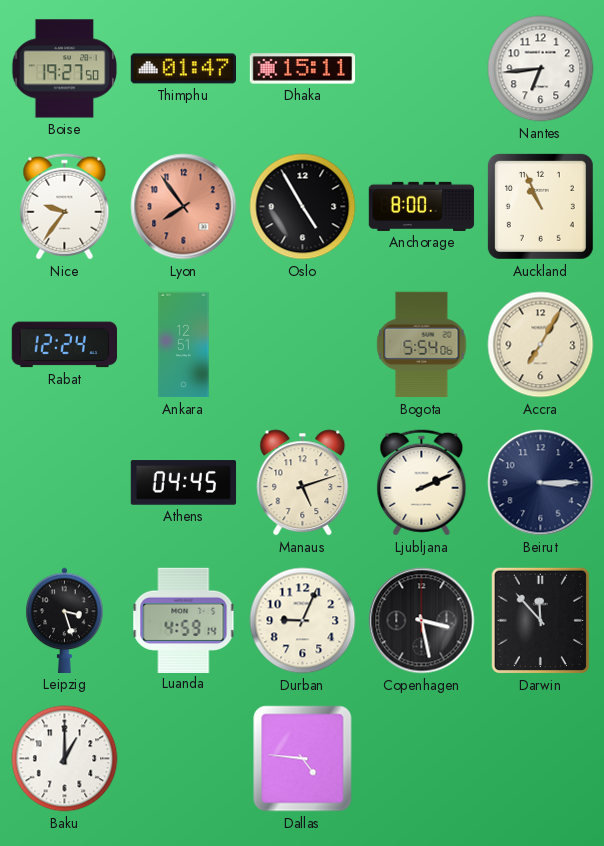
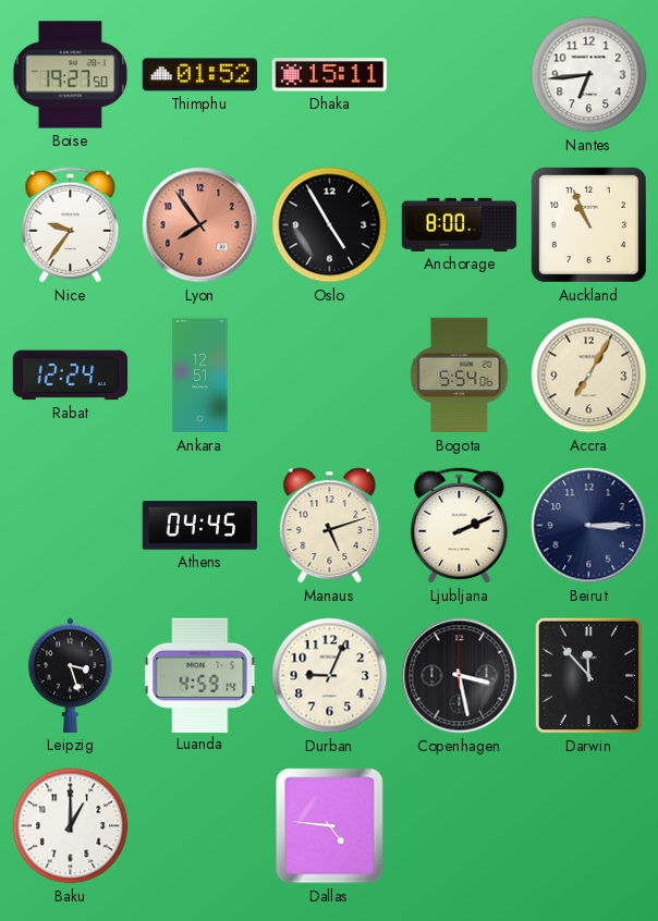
Thimphu: 01:47 -> 01:52
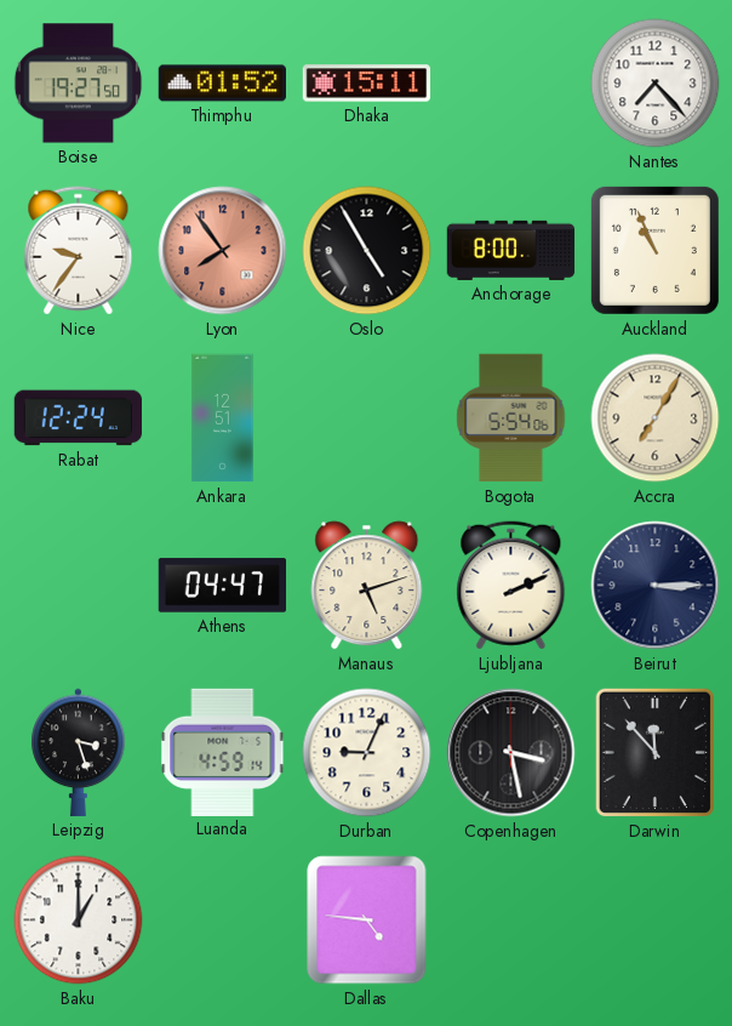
Nantes: 6:44 -> 7:23
Athens: 04:45 -> 04:47
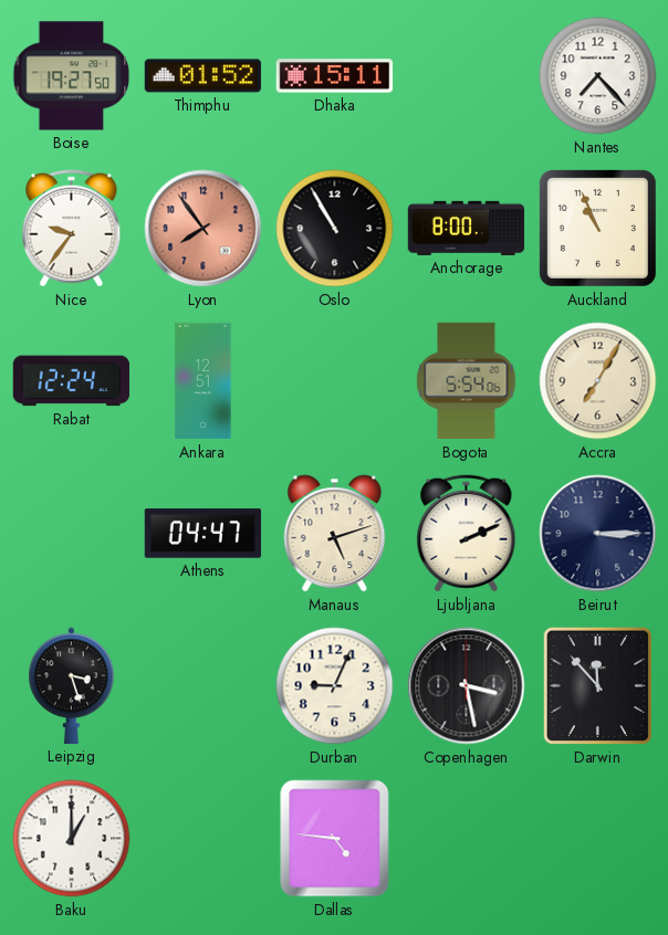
Oslo: 4:55 -> 10:55
Luanda: 4:59 -> none
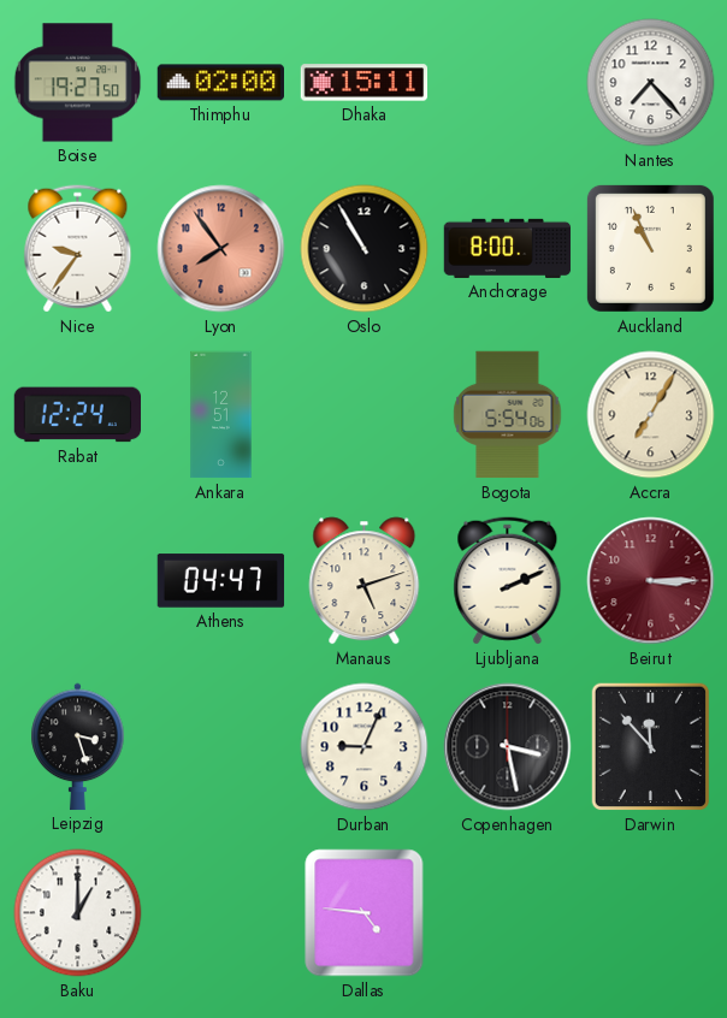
Thimphu: 01:52 -> 02:00
Beirut dial: navy -> burgundy
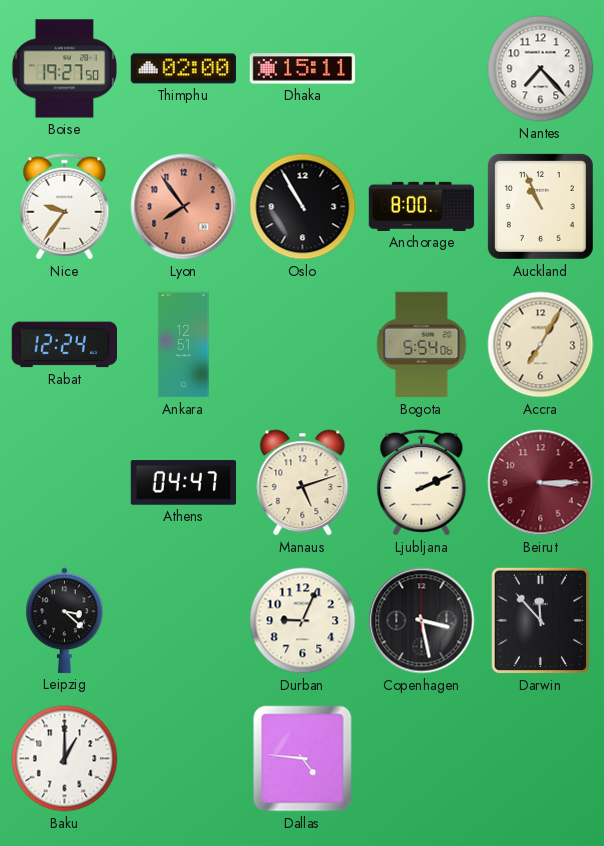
Leipzig: 3:27 -> 3:22
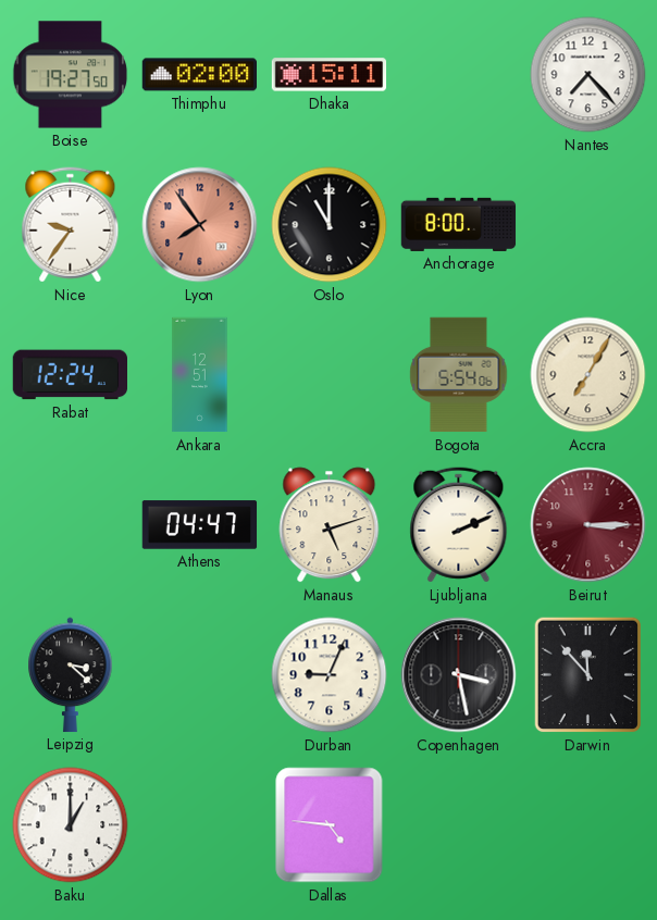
Oslo: 10:55 -> 11:00
Auckland: 10:56 -> none
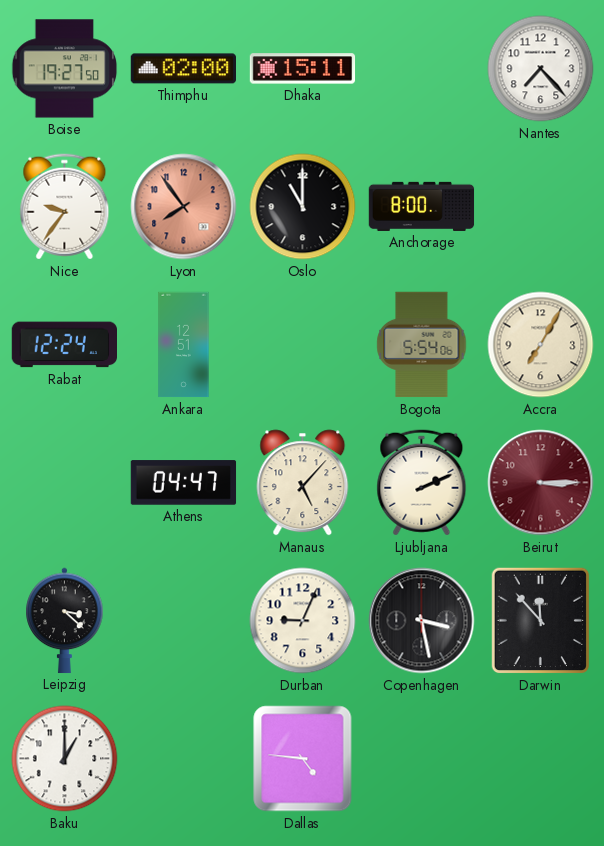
Manaus: 5:12 -> 5:07
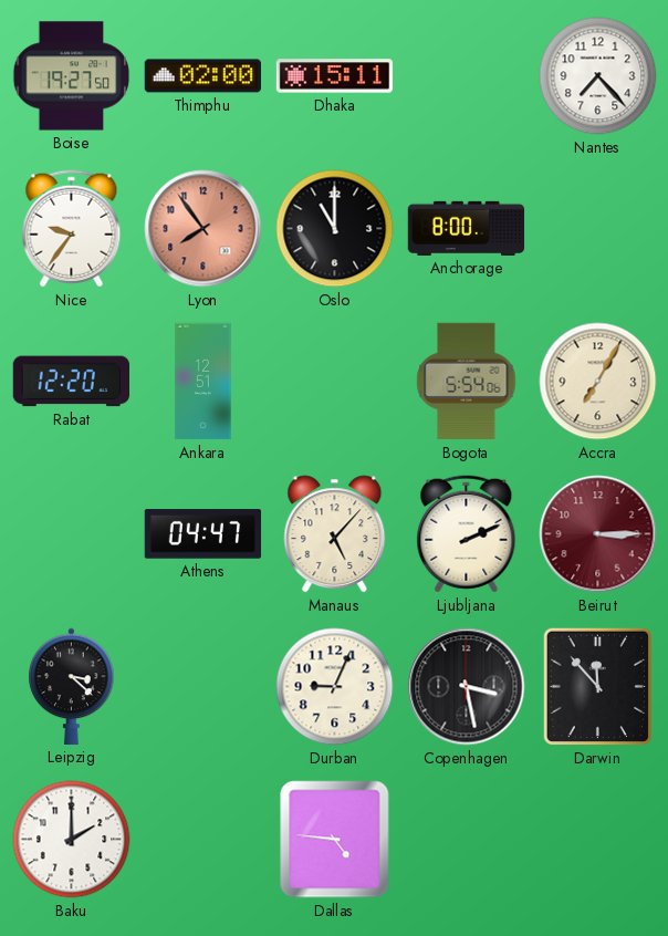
Rabat: 12:24 -> 12:20
Baku: 1:00 -> 2:00
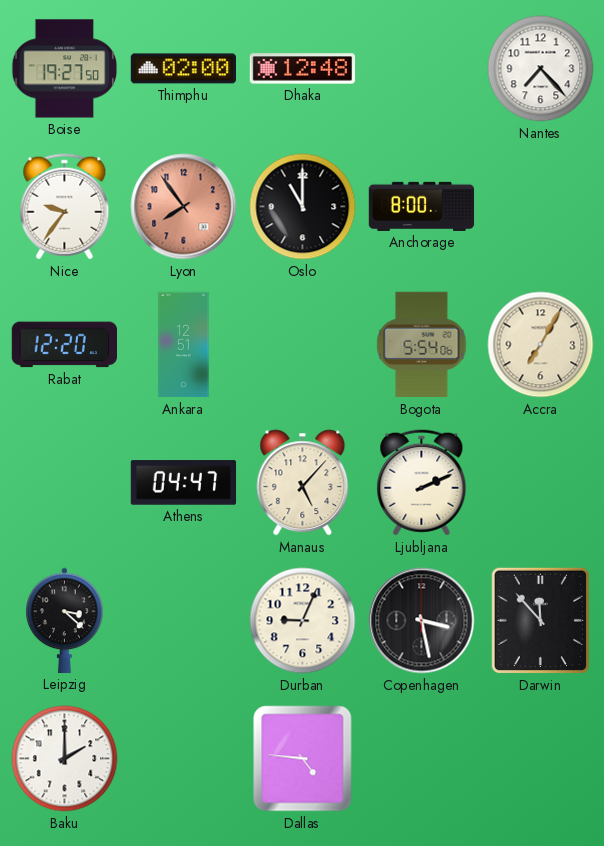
Dhaka: 15:11 -> 12:48
Beirut: 3:15 -> none
